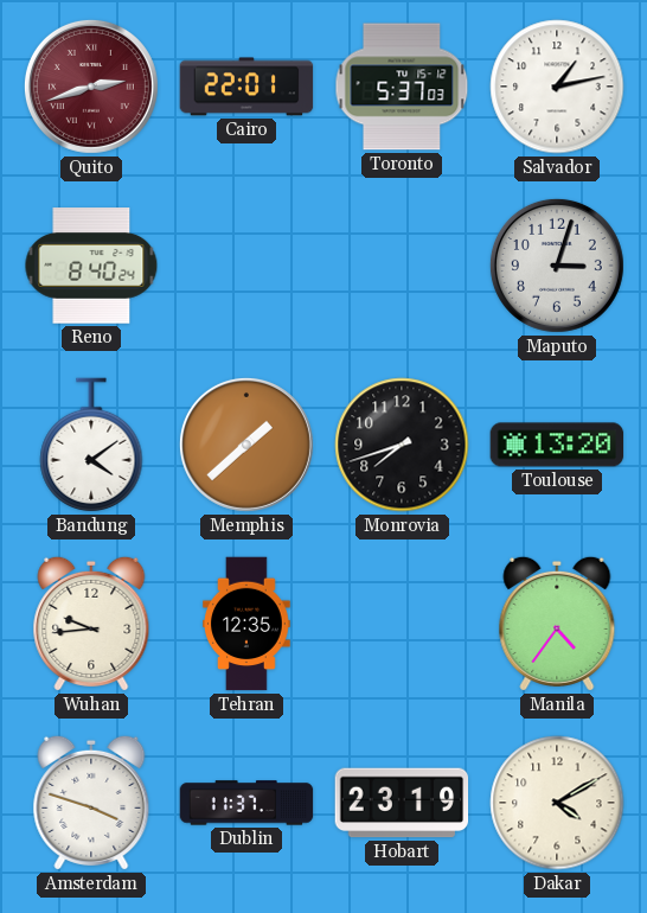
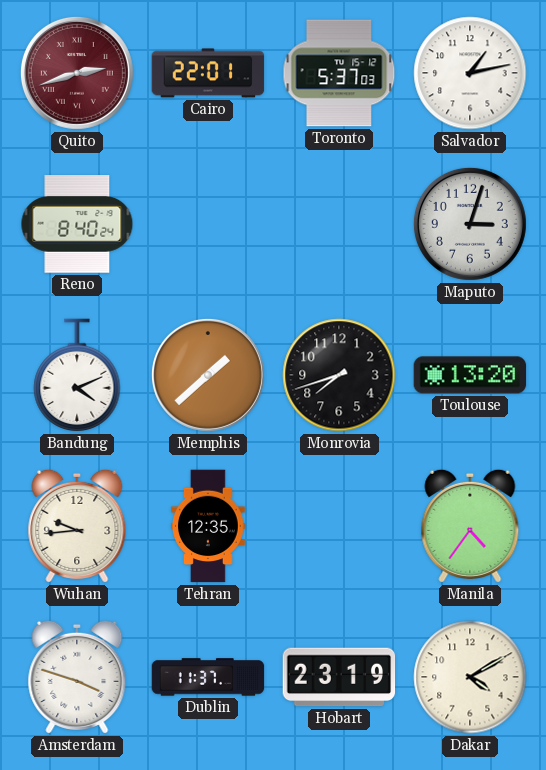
Bandung: 4:09 -> 4:11
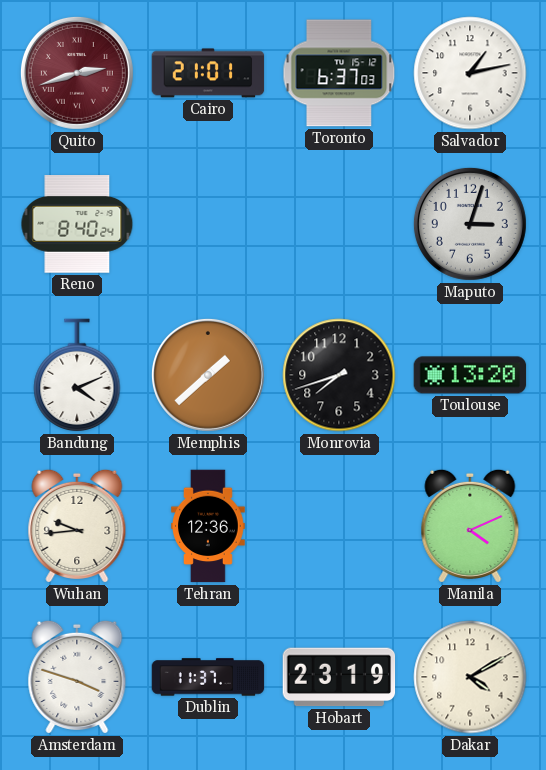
Cairo: 22:01 -> 21:01
Toronto: 5:37 -> 6:37
Tehran: 12:35 -> 12:36
Manila: 4:36 -> 4:11
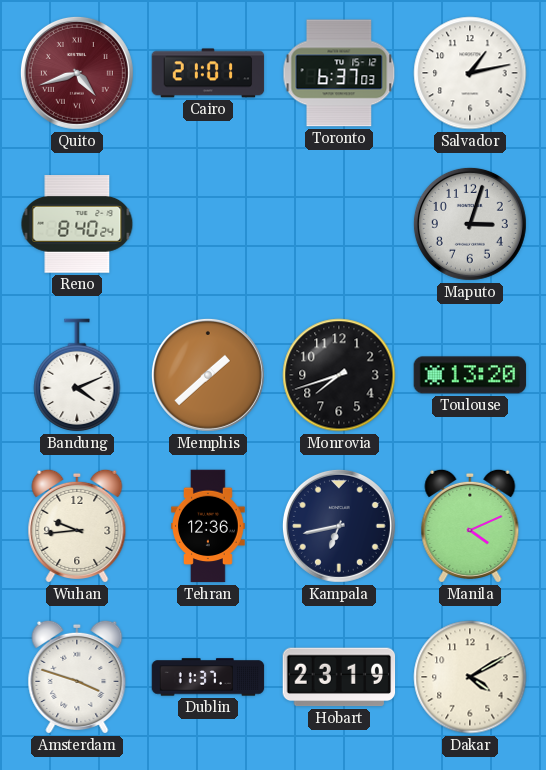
Quito: 2:42 -> 4:42
Kampala: none -> 6:43
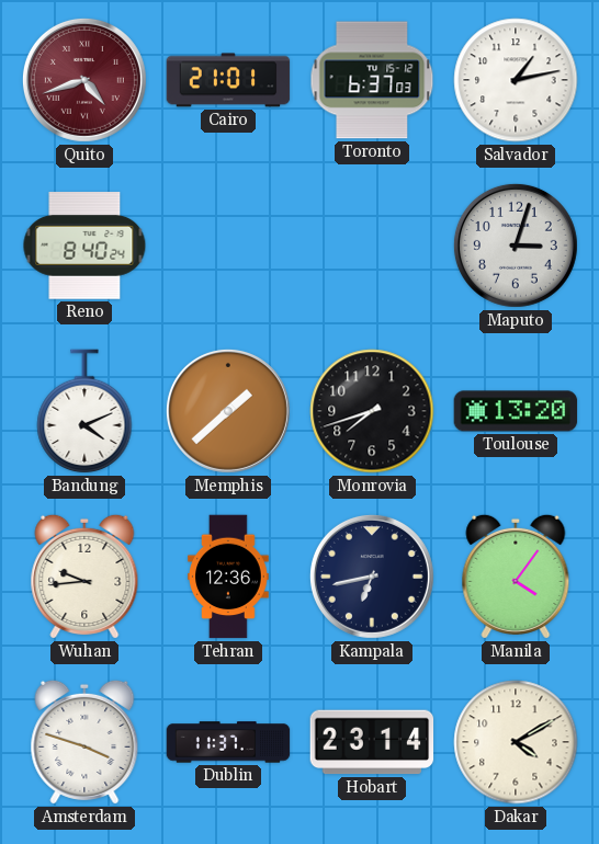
Manila: 4:11 -> 4:06
Hobart: 23:19 -> 23:14
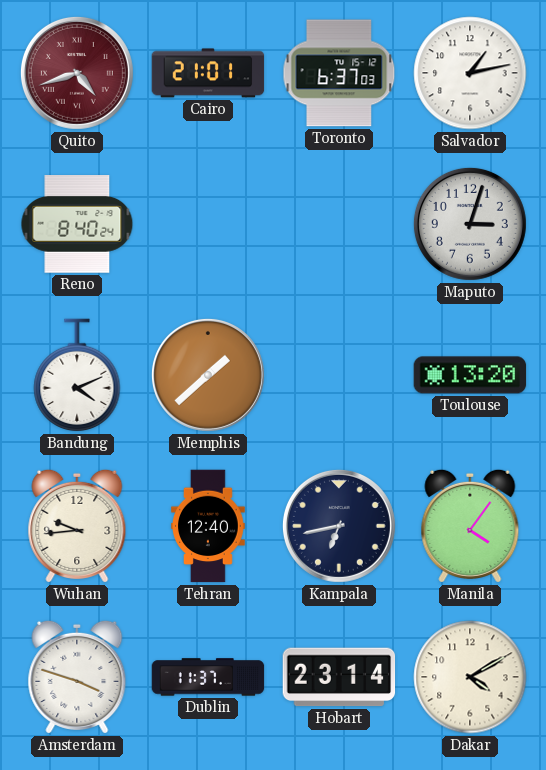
Monrovia: 7:42 -> none
Tehran: 12:36 -> 12:40
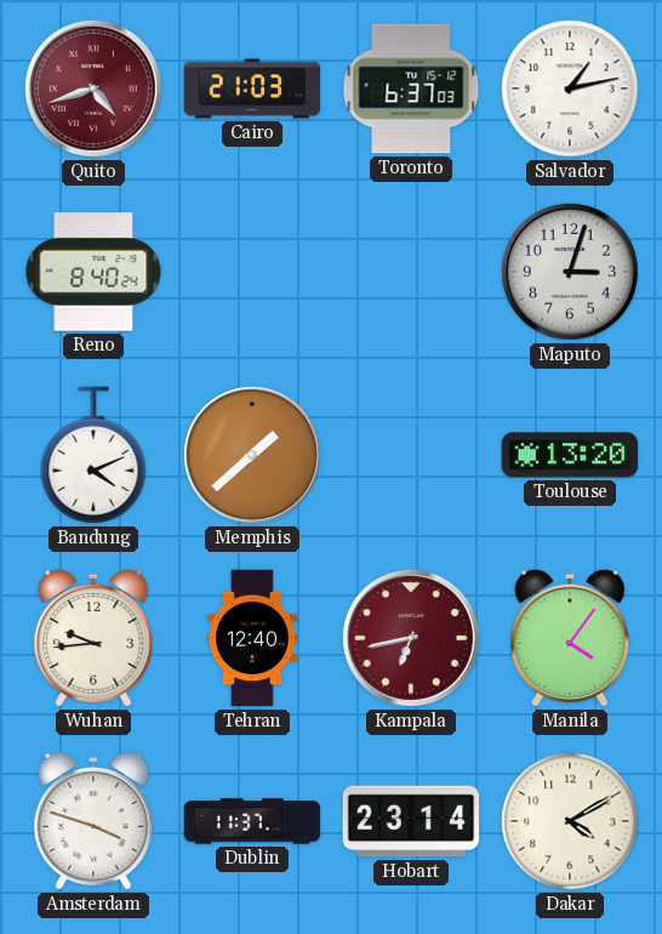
Cairo: 21:01 -> 21:03
Kampala dial: navy -> burgundy
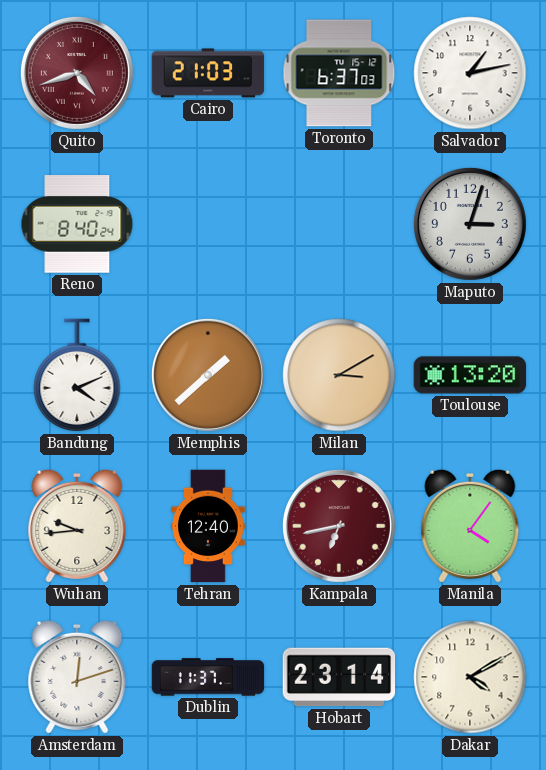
Milan: none -> 3:10
Amsterdam: 3:48 -> 12:12
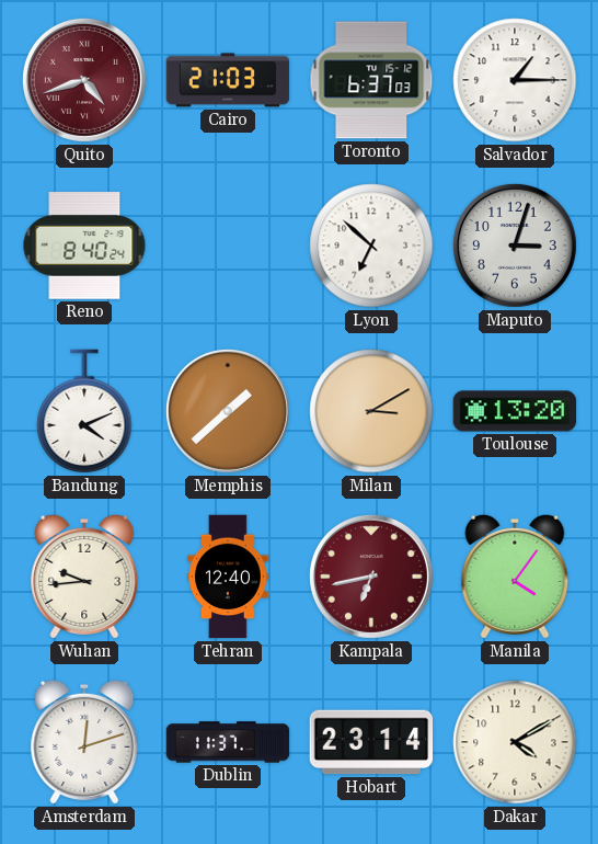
Salvador: 1:13 -> 1:15
Lyon: none -> 6:52
